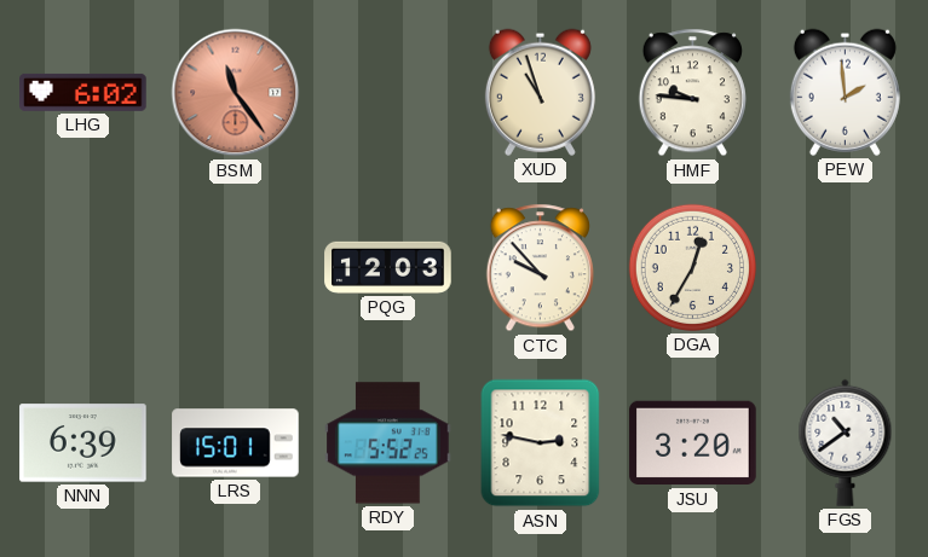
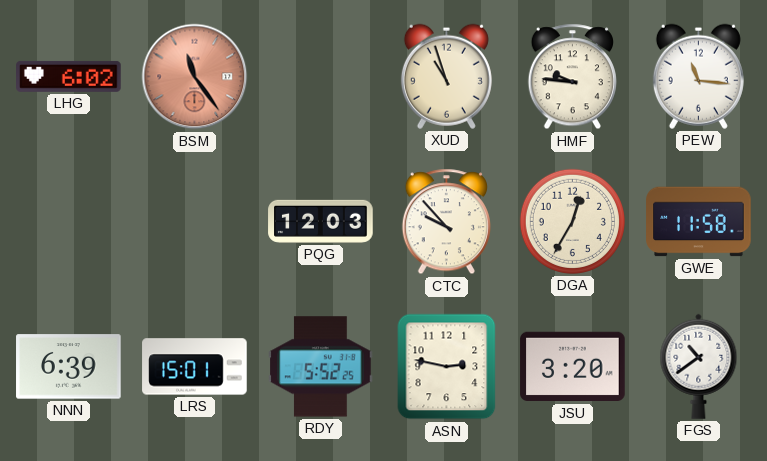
PEW: 1:59 -> 11:16
GWE: none -> 11:58
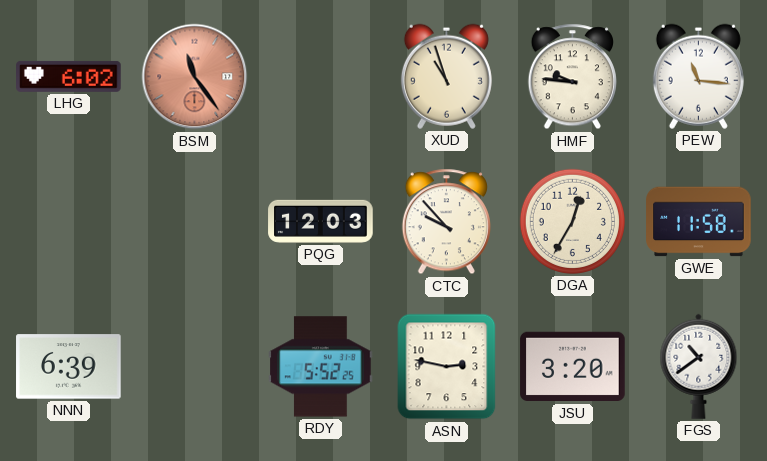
LRS: 15:01 -> none
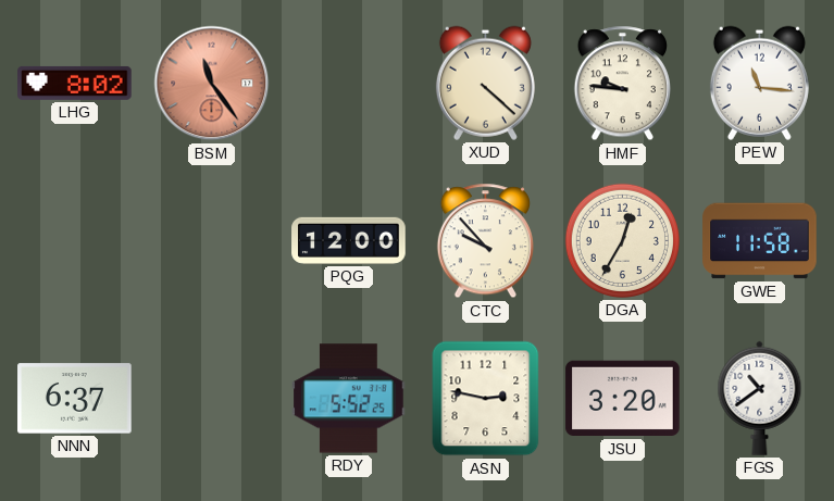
LHG: 6:02 -> 8:02
XUD: 10:57 -> 4:22
PQG: 12:03 -> 12:00
NNN: 6:39 -> 6:37
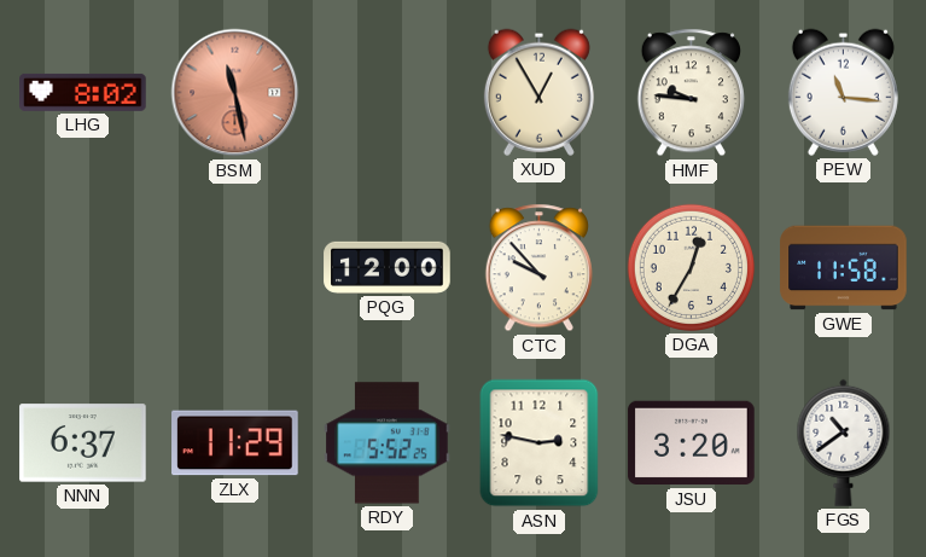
BSM: 11:24 -> 11:28
XUD: 4:22 -> 12:55
ZLX: none -> 11:29
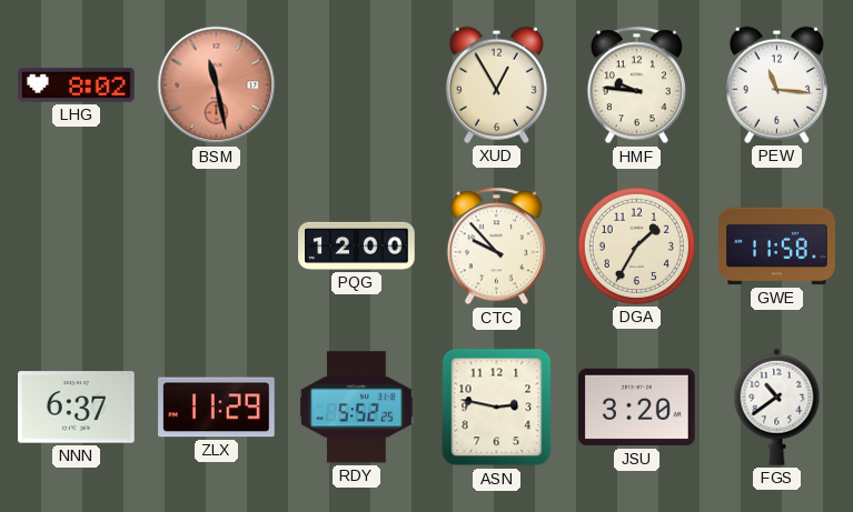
DGA: 12:35 -> 1:35
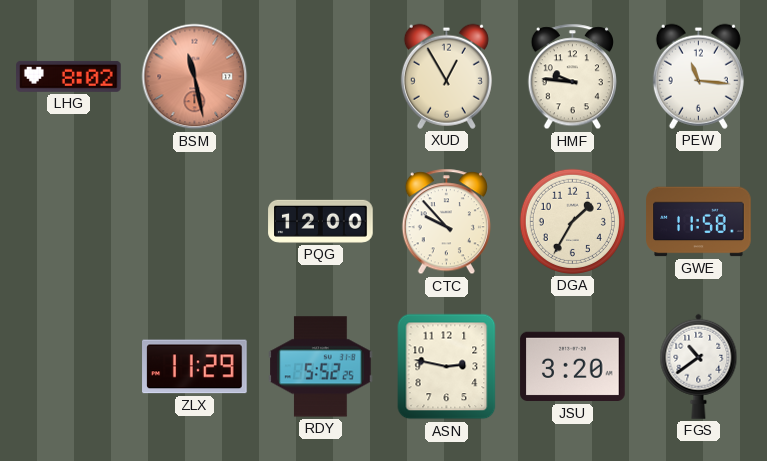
NNN: 6:37 -> none
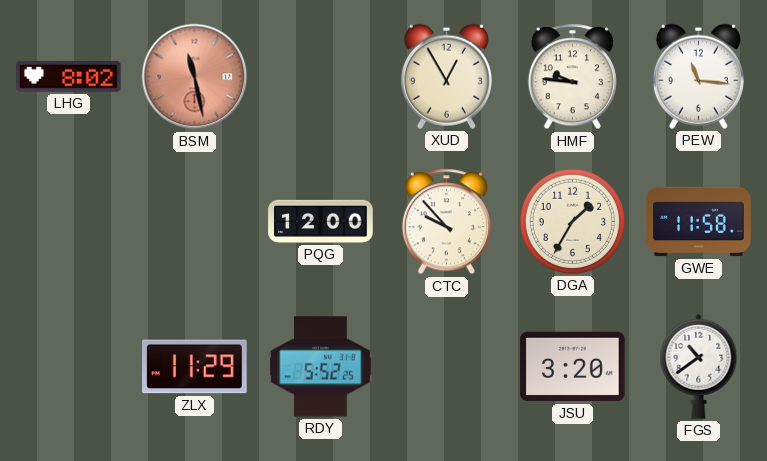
ASN: 2:47 -> none
